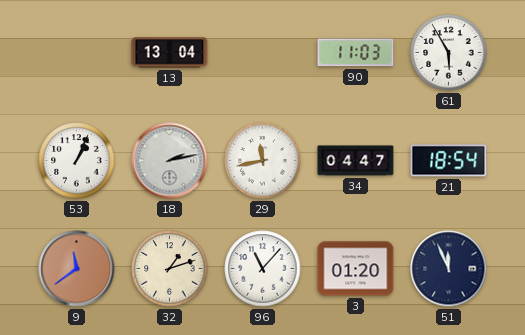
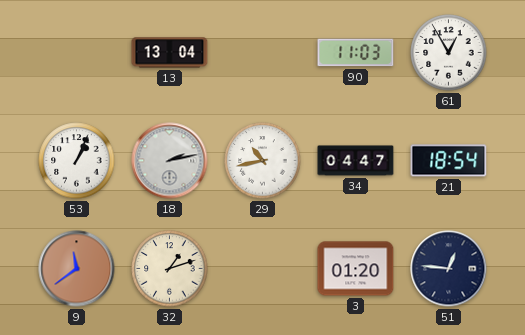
61: 5:55 -> 12:55
29: 11:43 -> 10:43
96: 11:07 -> none
51: 11:56 -> 12:46
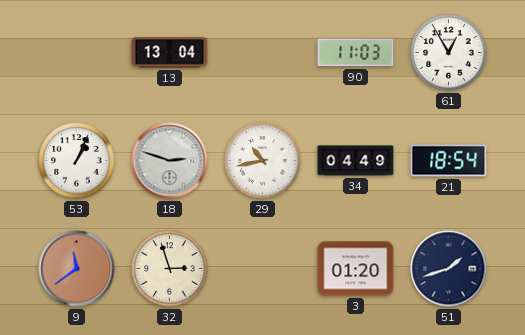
18: 2:13 -> 2:48
34: 04:47 -> 04:49
32: 1:12 -> 2:57
51: 12:46 -> 1:42
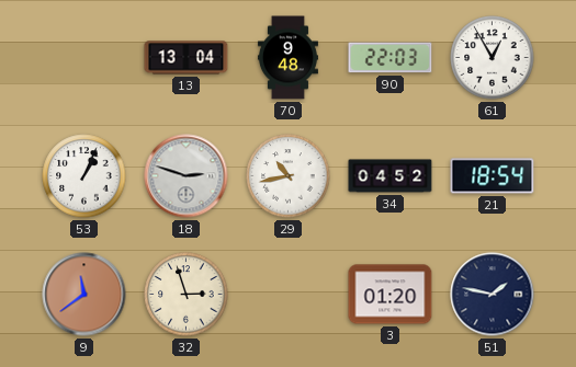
70: none -> 9:48
90: 11:03 -> 22:03
34: 04:49 -> 04:52
51: 1:42 -> 1:47
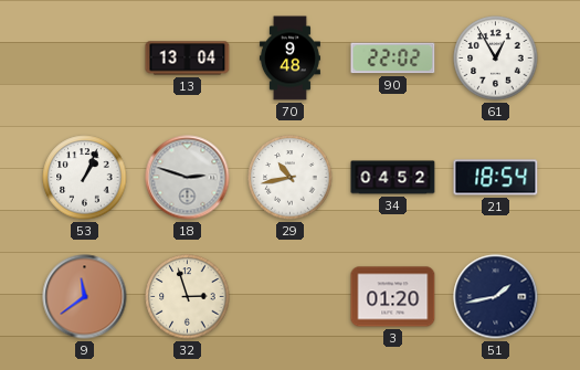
90: 22:03 -> 22:02
51: 1:47 -> 1:43
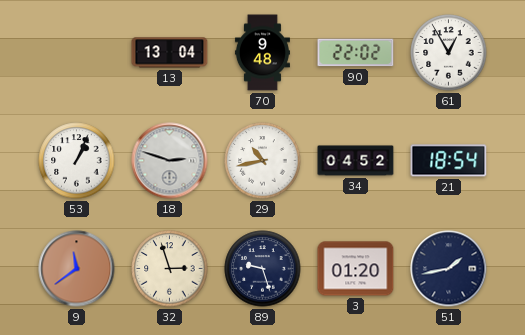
89: none -> 9:27
